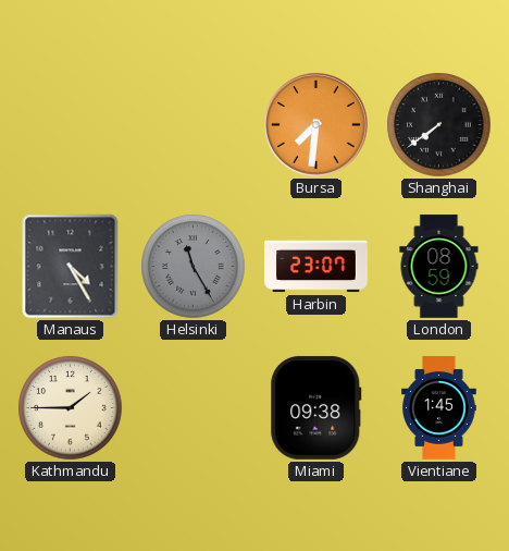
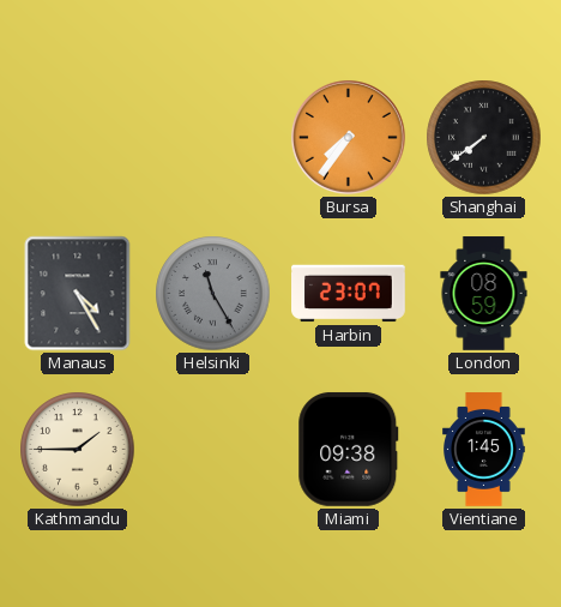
Bursa: 7:31 -> 7:36
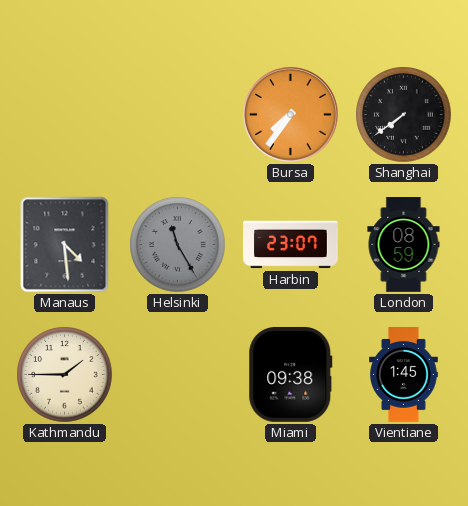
Manaus: 4:25 -> 4:29
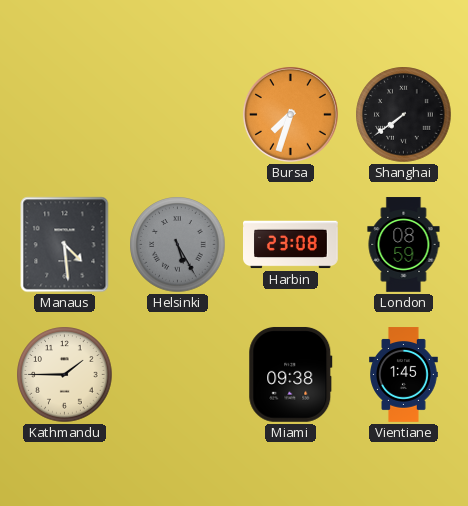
Bursa: 7:36 -> 7:33
Helsinki: 11:25 -> 5:25
Harbin: 23:07 -> 23:08
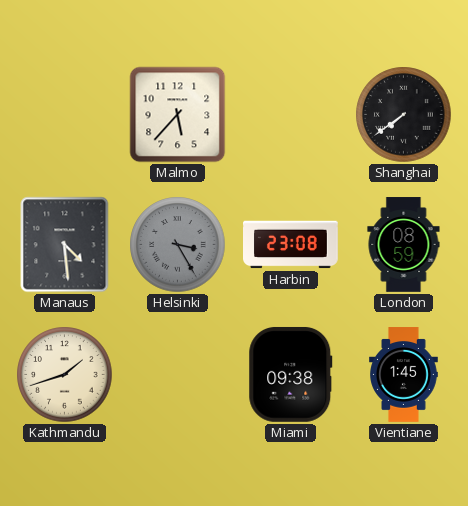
Malmo: none -> 5:37
Bursa: 7:33 -> none
Helsinki: 5:25 -> 3:25
Kathmandu: 1:45 -> 1:42
